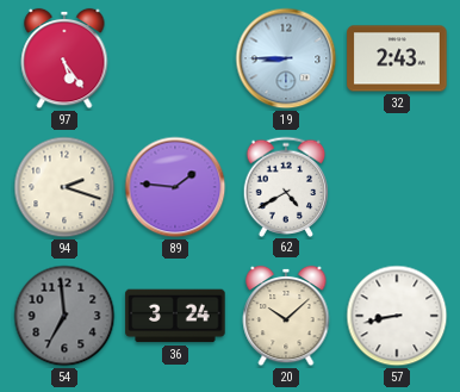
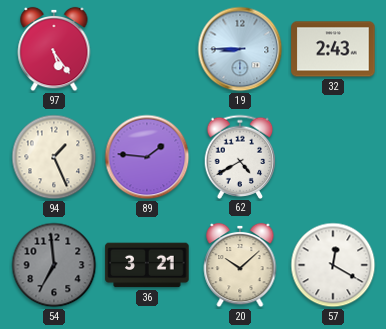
94: 2:18 -> 1:26
36: 3:24 -> 3:21
57: 8:43 -> 12:20
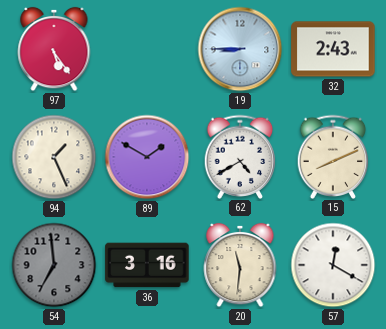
89: 1:46 -> 1:50
15: none -> 8:11
36: 3:21 -> 3:16
20: 10:08 -> 11:31
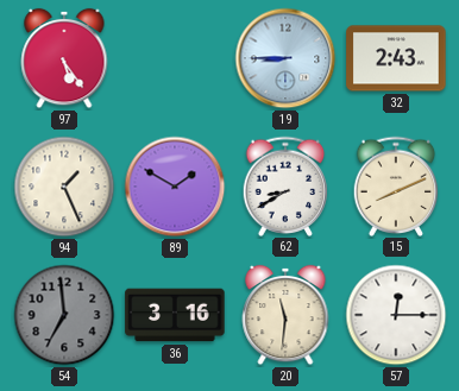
62: 4:40 -> 8:40
57: 12:20 -> 12:15
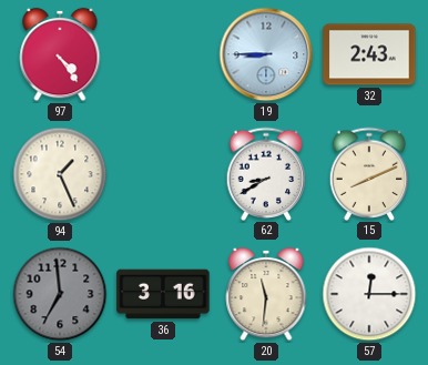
97: 5:24 -> 4:24
89: 1:50 -> none
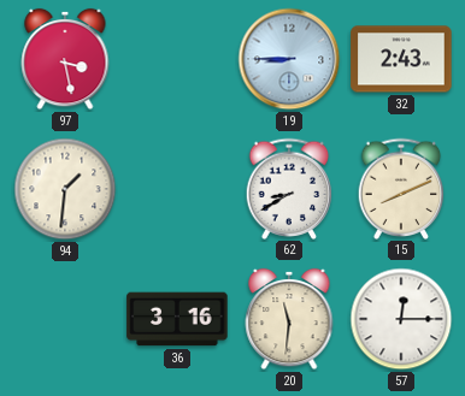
97: 4:24 -> 3:28
94: 1:26 -> 1:31
54: 6:59 -> none
